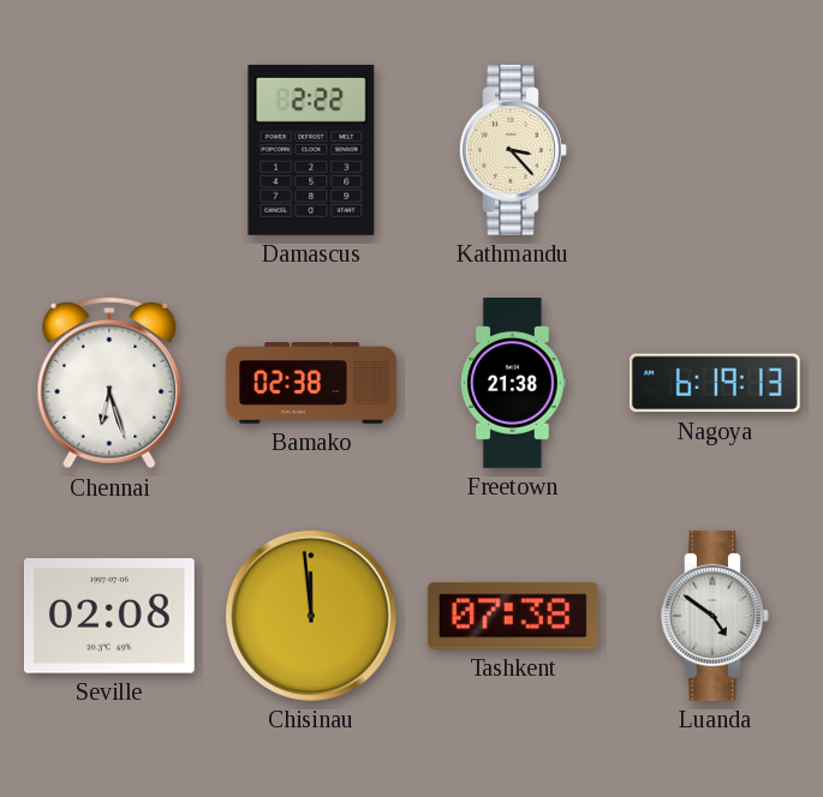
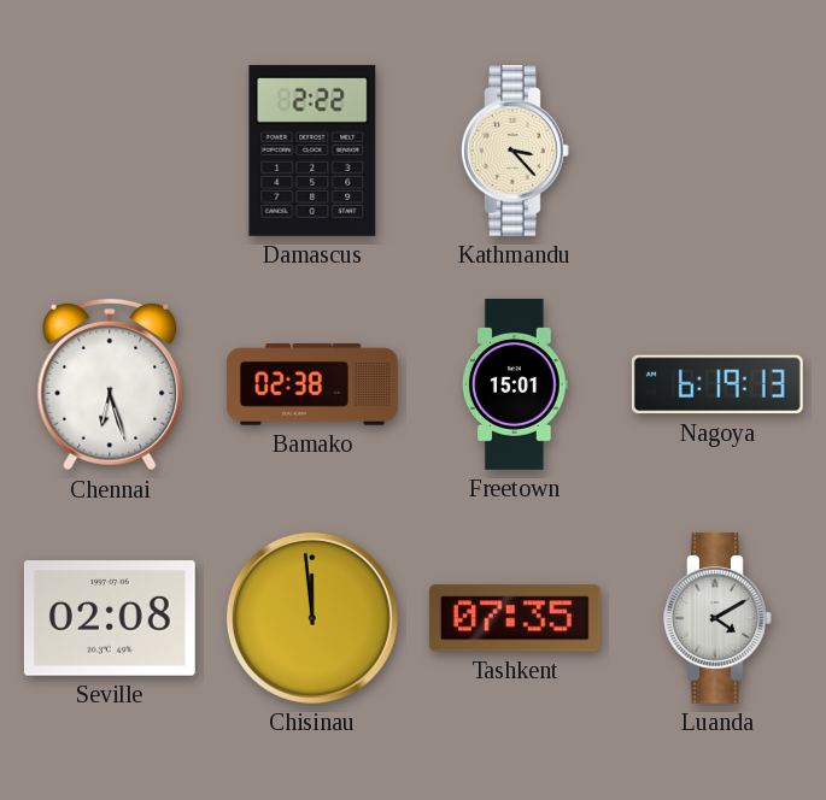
Freetown: 21:38 -> 15:01
Tashkent: 07:38 -> 07:35
Luanda: 4:51 -> 4:10
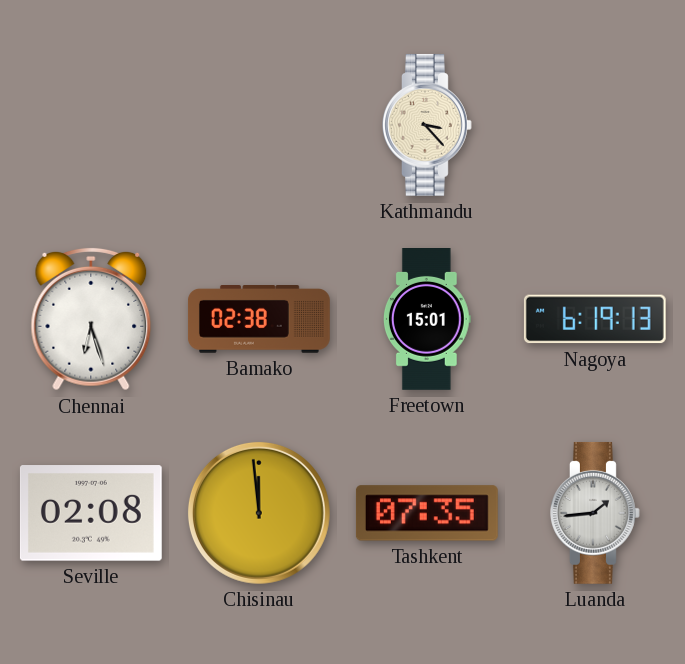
Damascus: 2:22 -> none
Luanda: 4:10 -> 1:44
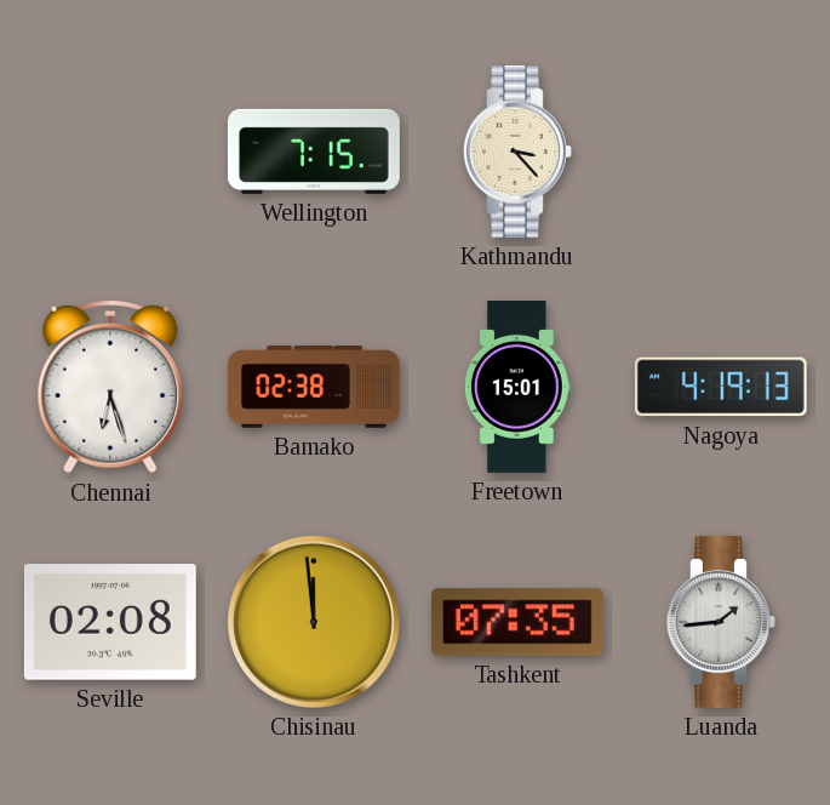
Wellington: none -> 7:15
Nagoya: 6:19 -> 4:19
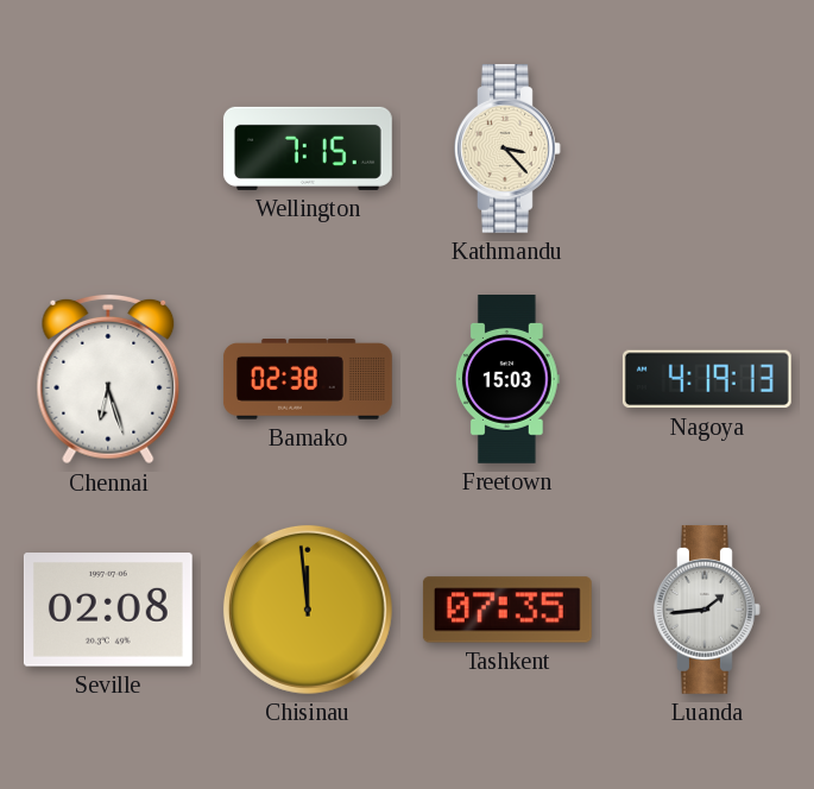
Freetown: 15:01 -> 15:03
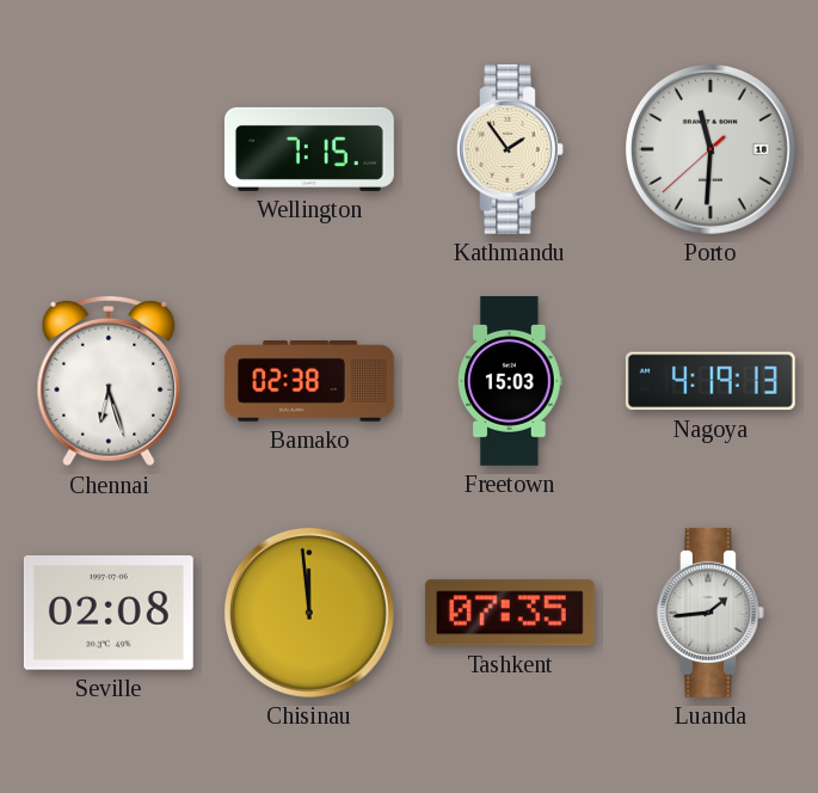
Kathmandu: 3:23 -> 1:54
Porto: none -> 11:30
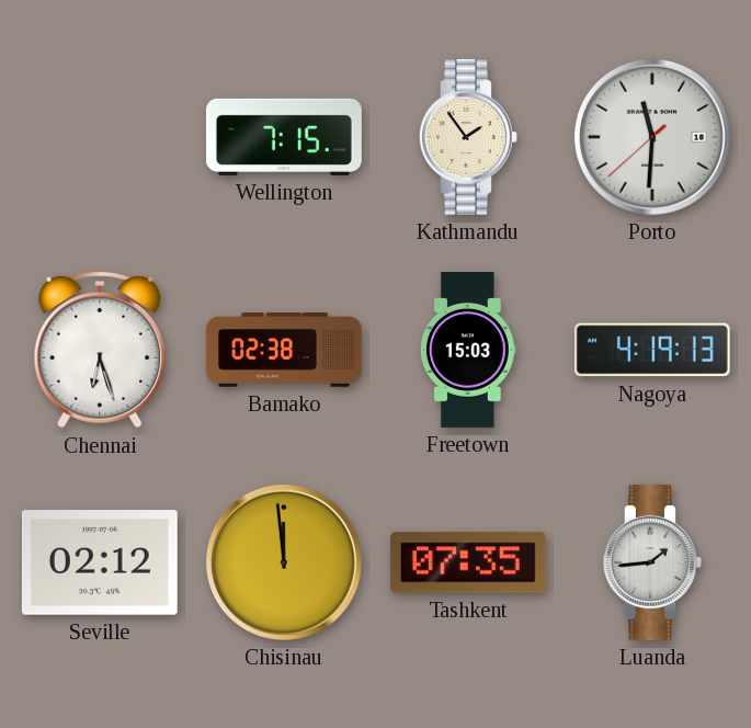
Seville: 02:08 -> 02:12
